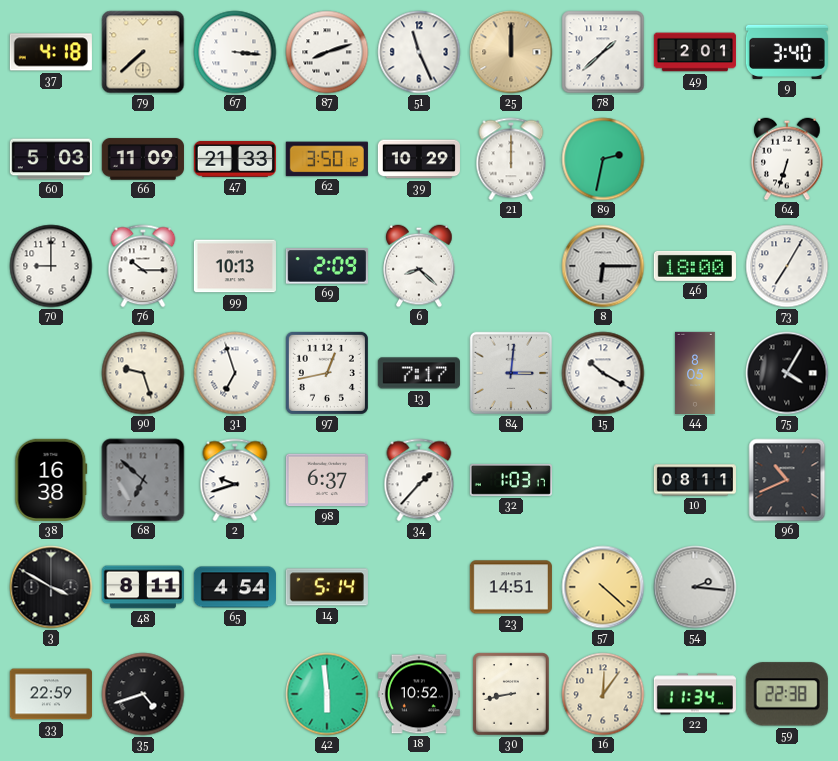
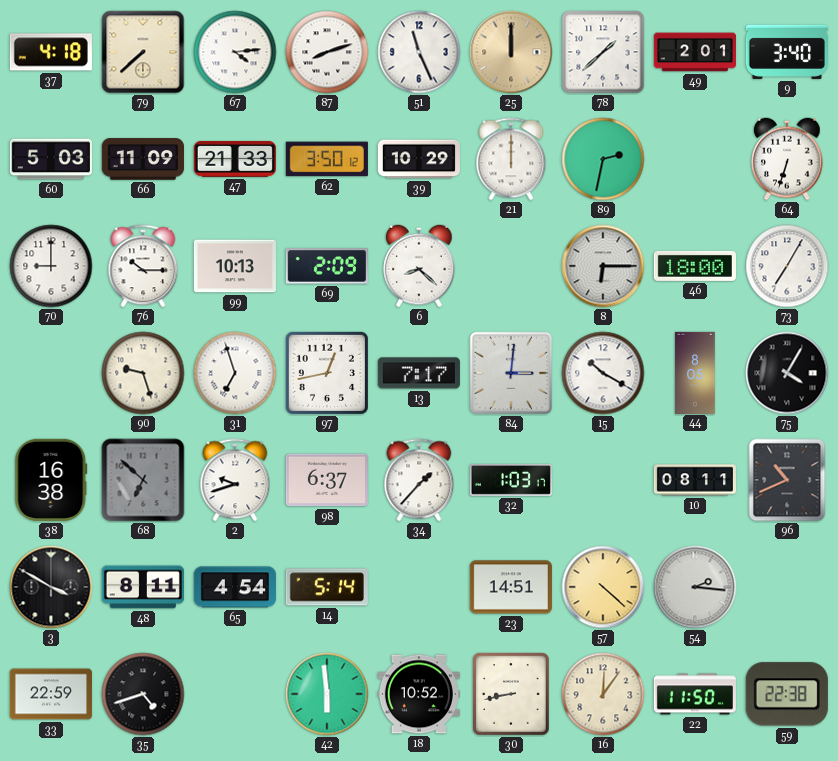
67: 3:16 -> 4:14
22: 11:34 -> 11:50
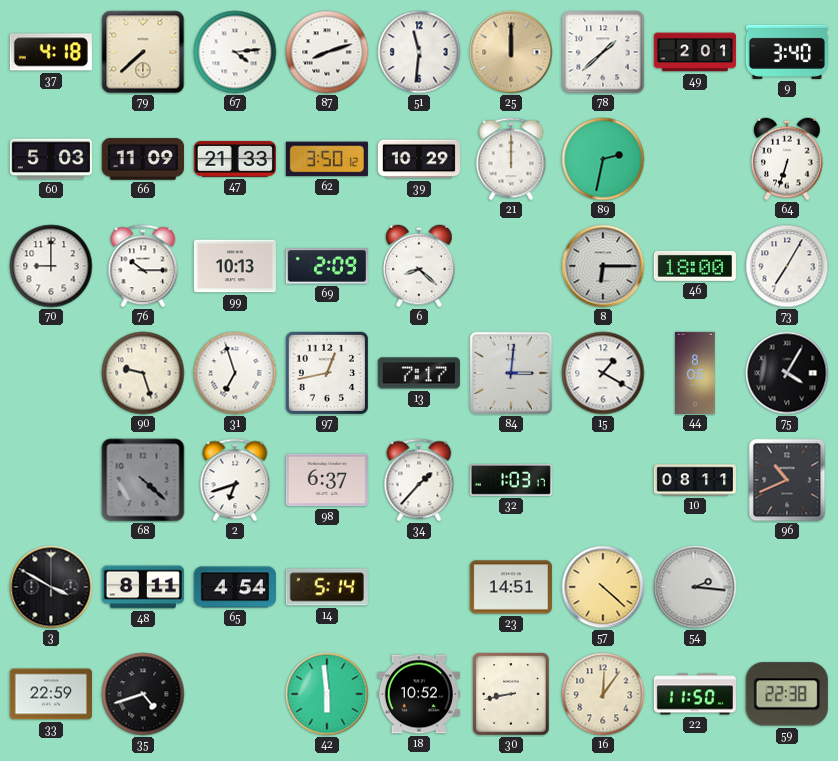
51: 11:26 -> 11:31
15: 10:20 -> 1:20
38: 16:38 -> none
68: 6:52 -> 4:22
2: 9:42 -> 6:42
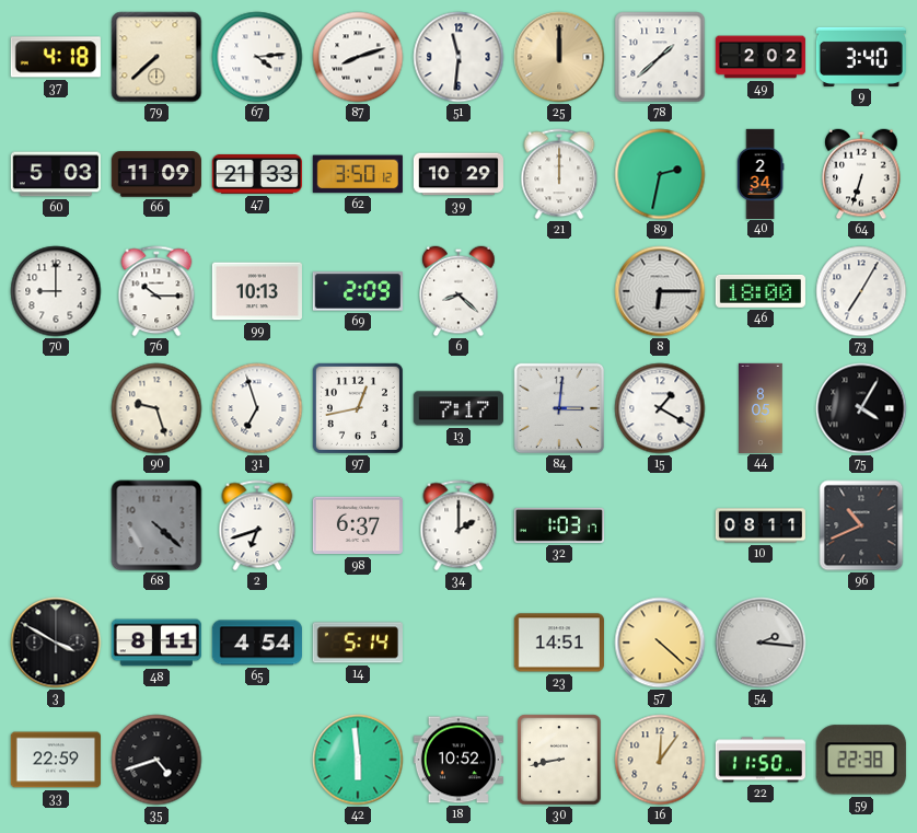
49: 2:01 -> 2:02
40: none -> 2:34
34: 1:37 -> 2:00
